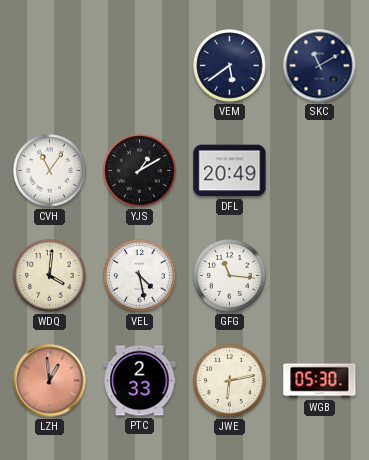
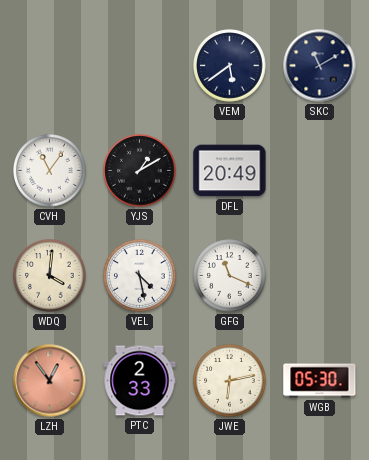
GFG: 11:16 -> 11:19
LZH: 12:59 -> 12:54
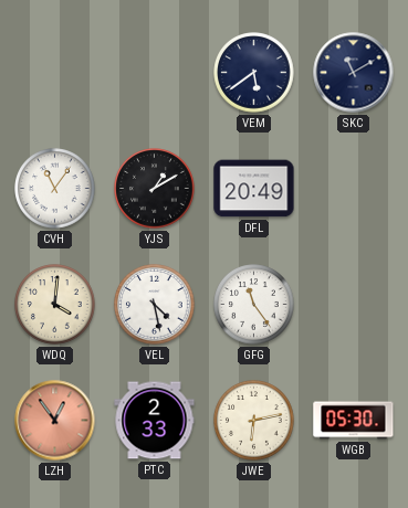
GFG: 11:19 -> 11:24
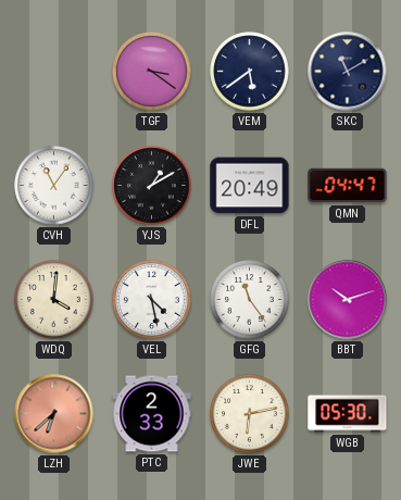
TGF: none -> 3:21
QMN: none -> 04:47
BBT: none -> 10:12
LZH: 12:54 -> 6:38
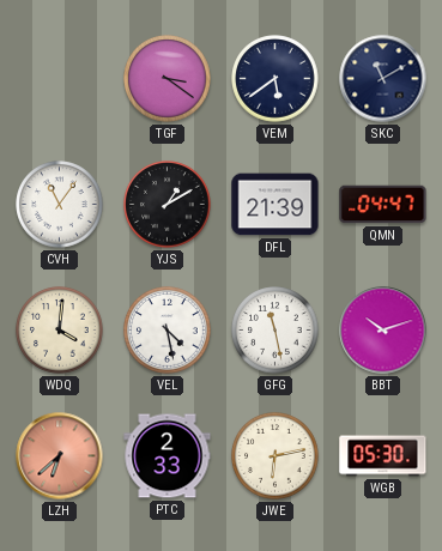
DFL: 20:49 -> 21:39
GFG: 11:24 -> 11:28
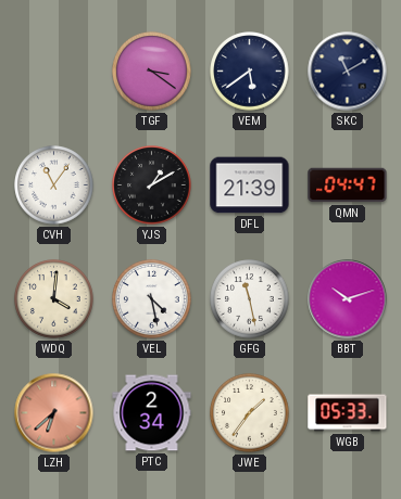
PTC: 2:33 -> 2:34
JWE: 6:13 -> 1:36
WGB: 05:30 -> 05:33
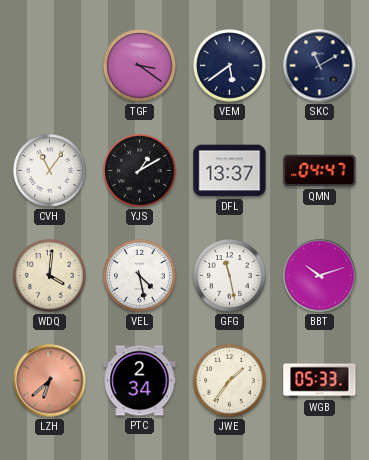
DFL: 21:39 -> 13:37
